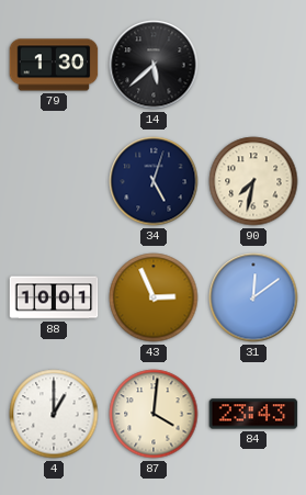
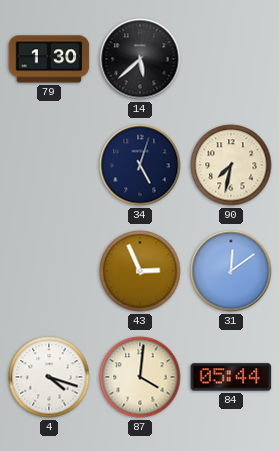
88: 10:01 -> none
4: 1:00 -> 4:18
84: 23:43 -> 05:44
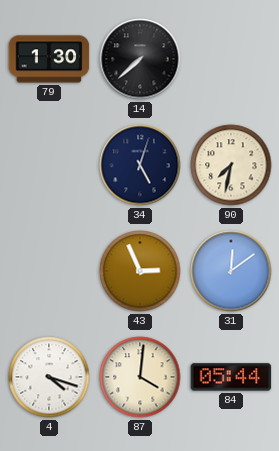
14: 5:38 -> 7:38
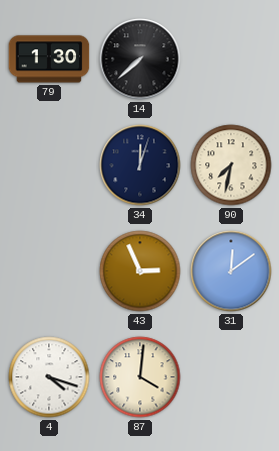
34: 5:03 -> 12:03
84: 05:44 -> none
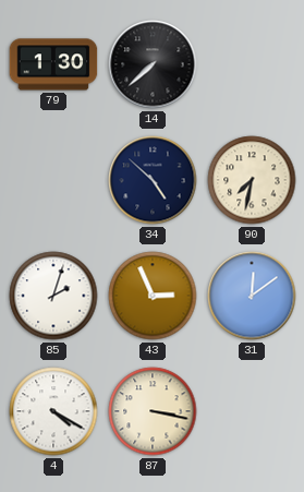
34: 12:03 -> 4:52
85: none -> 2:03
4: 4:18 -> 4:20
87: 4:01 -> 3:17
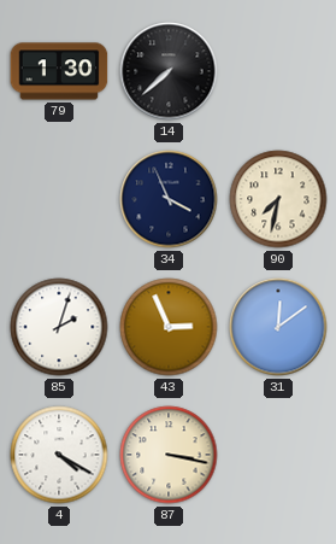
34: 4:52 -> 3:56
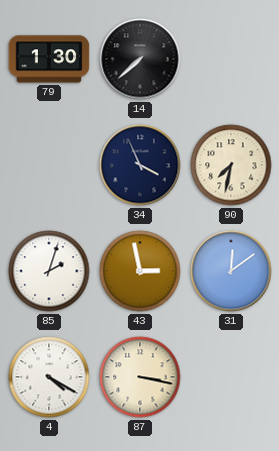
43: 2:56 -> 2:58
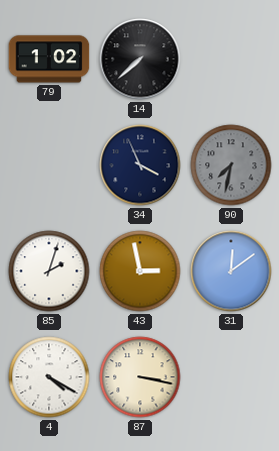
79: 1:30 -> 1:02
90 dial: cream -> grey
